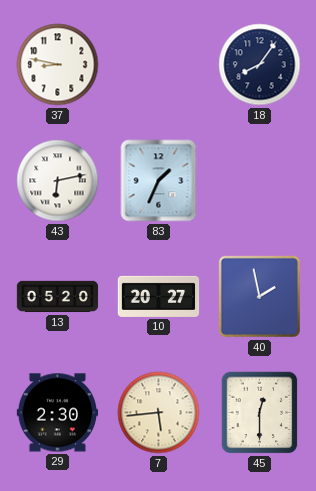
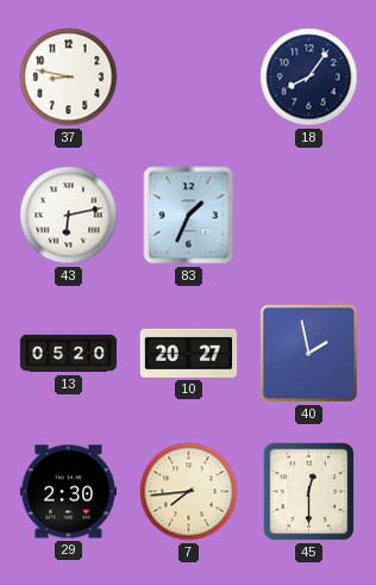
7: 5:44 -> 7:44
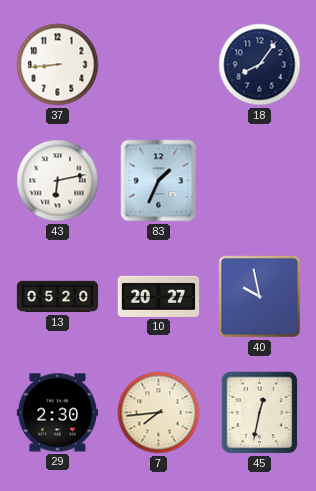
37: 8:47 -> 8:44
40: 1:58 -> 9:58
45: 12:30 -> 12:32
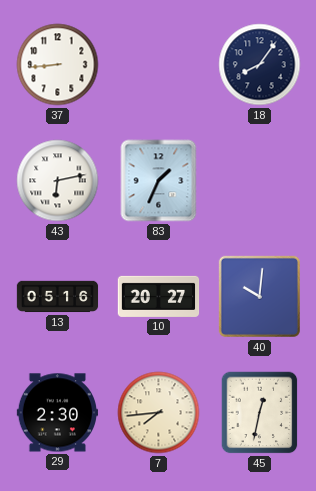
13: 05:20 -> 05:16
40: 9:58 -> 10:01
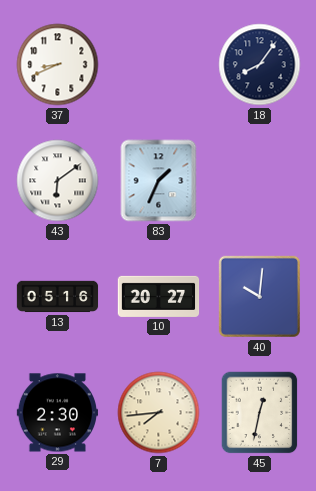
37: 8:44 -> 8:41
43: 6:13 -> 6:09
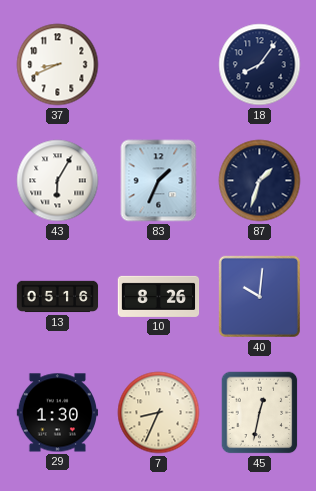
43: 6:09 -> 6:05
87: none -> 1:33
10: 20:27 -> 8:26
29: 2:30 -> 1:30
7: 7:44 -> 8:34
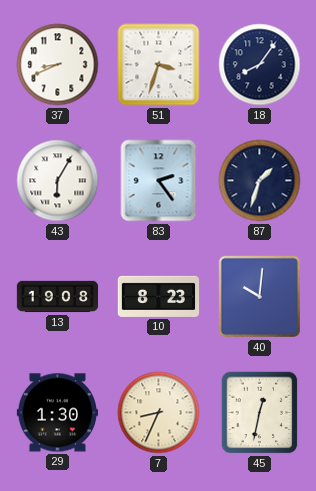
51: none -> 3:33
83: 1:34 -> 2:24
13: 05:16 -> 19:08
10: 8:26 -> 8:23
